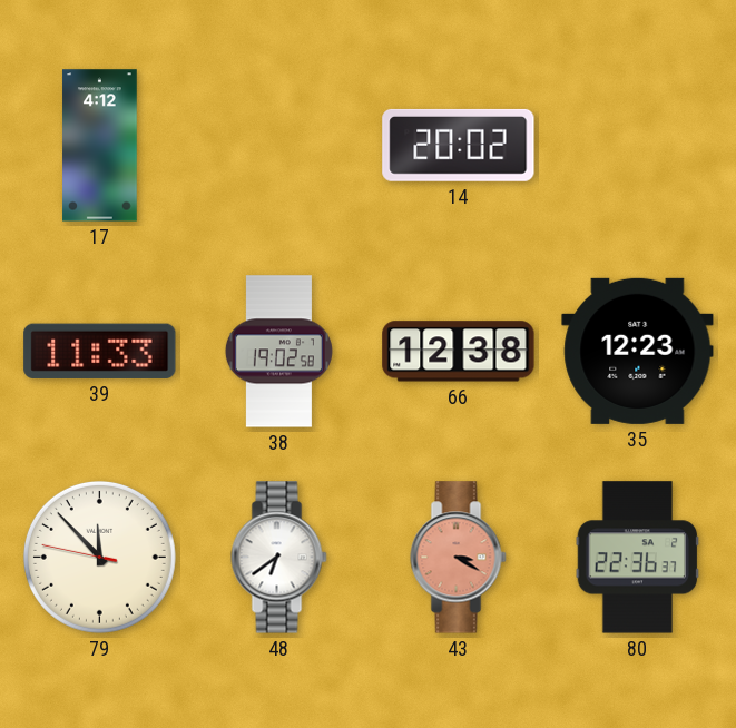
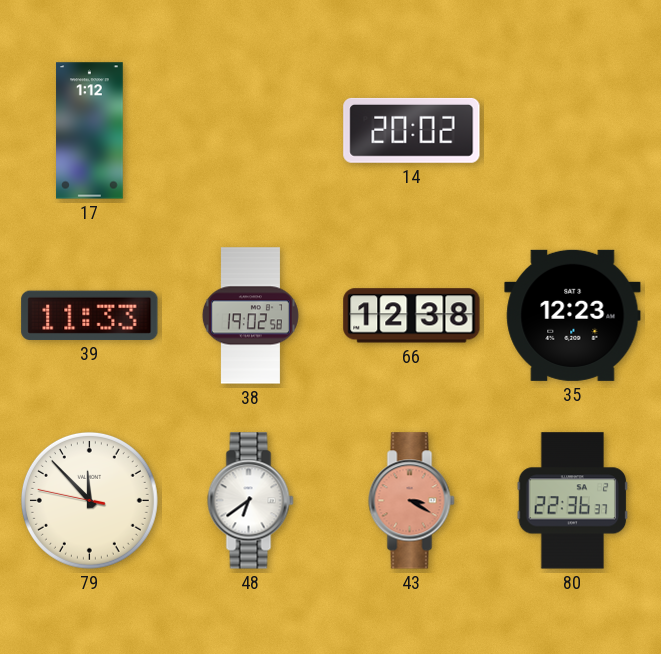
17: 4:12 -> 1:12
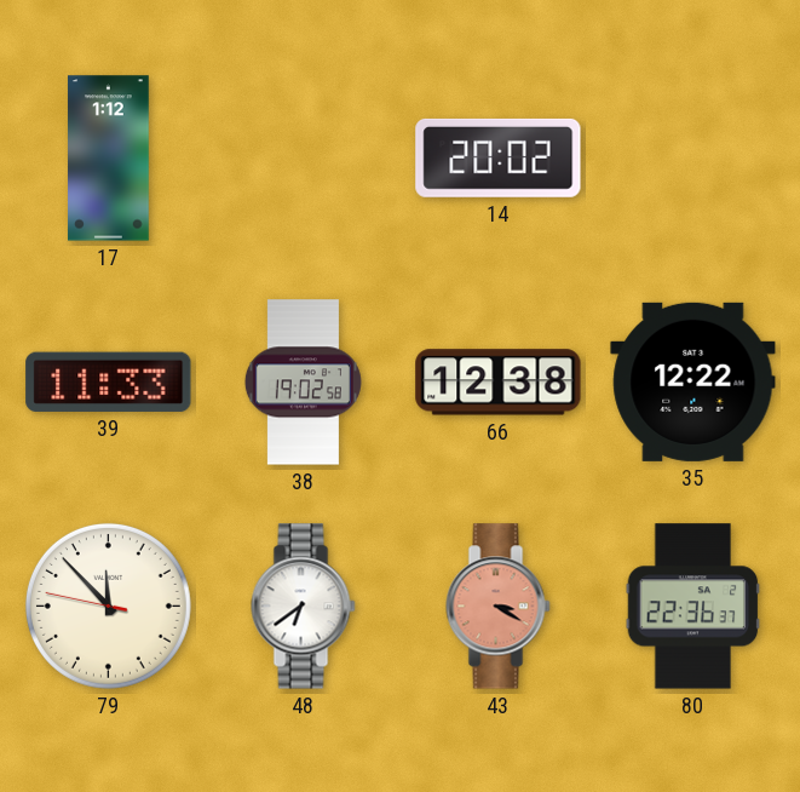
35: 12:23 -> 12:22
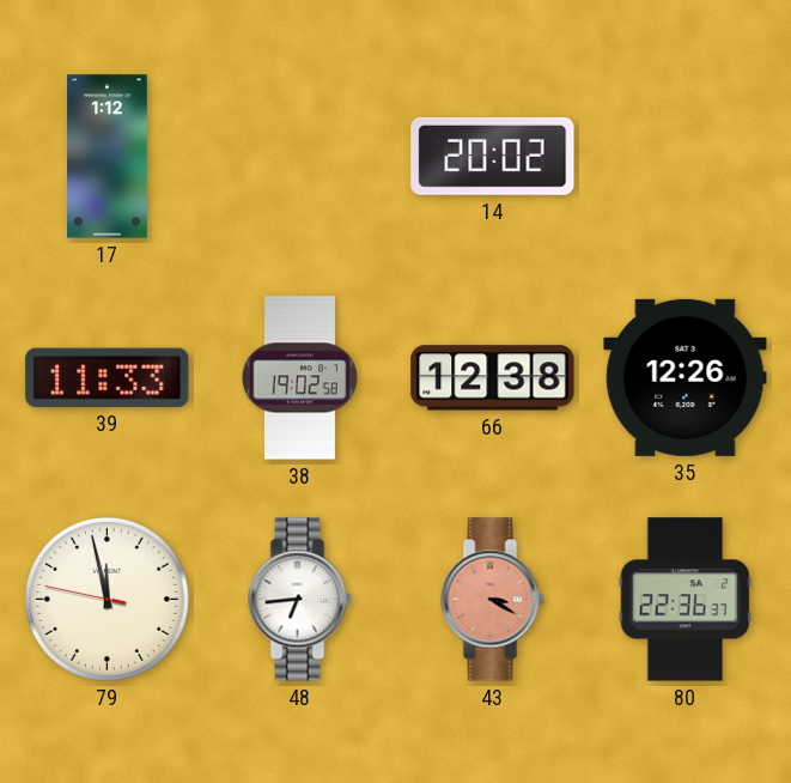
35: 12:22 -> 12:26
79: 11:52 -> 11:57
48: 6:39 -> 6:44
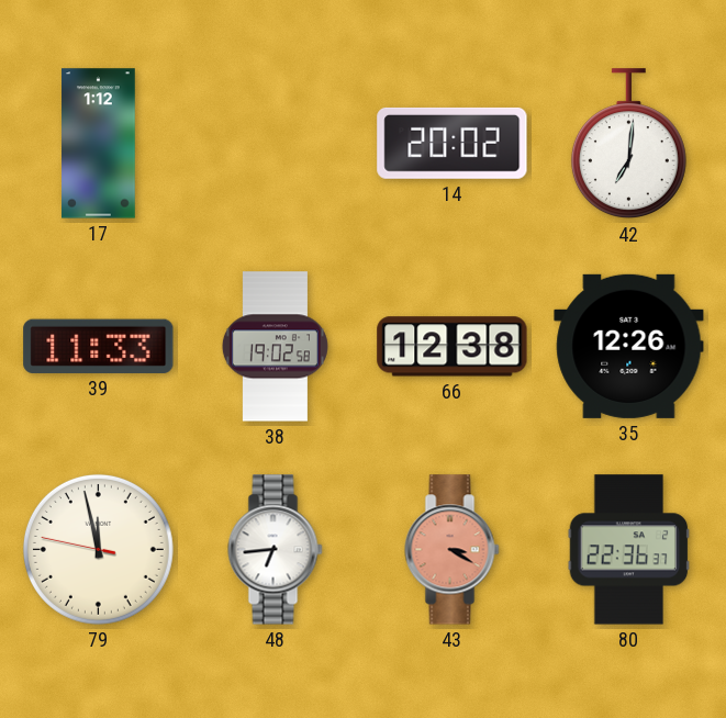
42: none -> 7:01
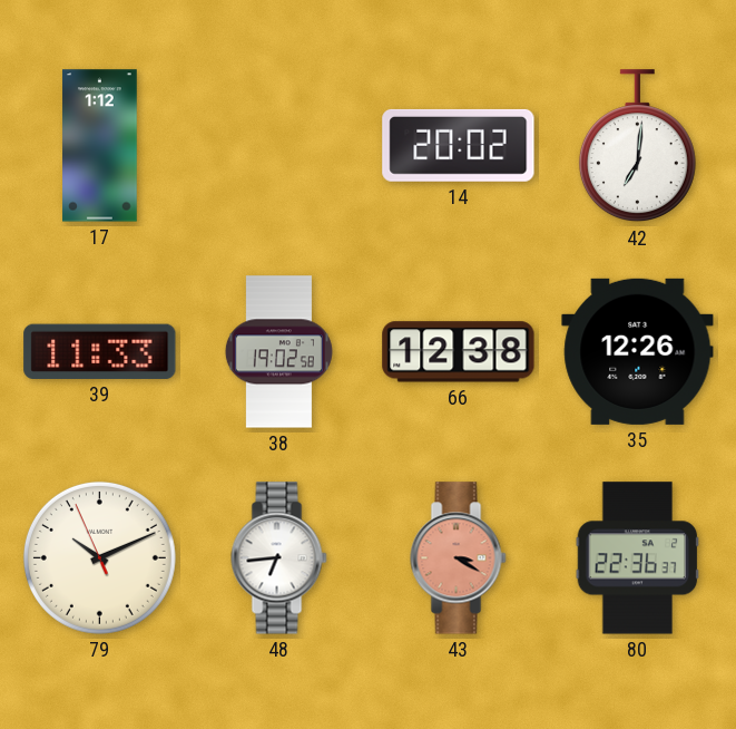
79: 11:57 -> 10:10
